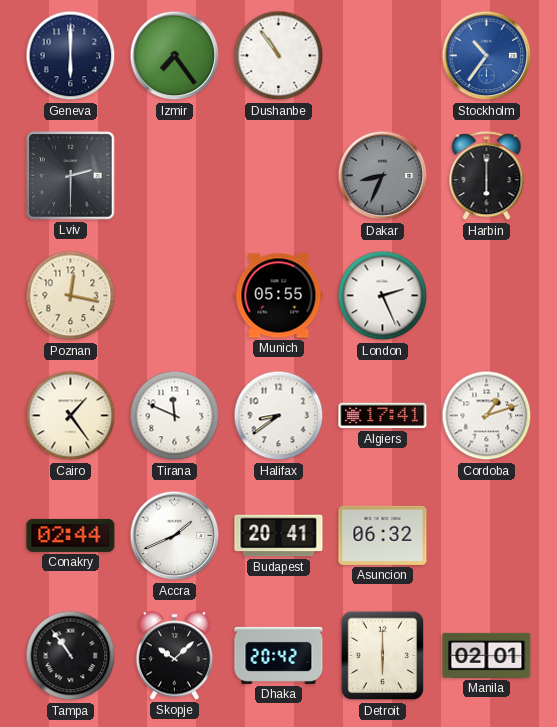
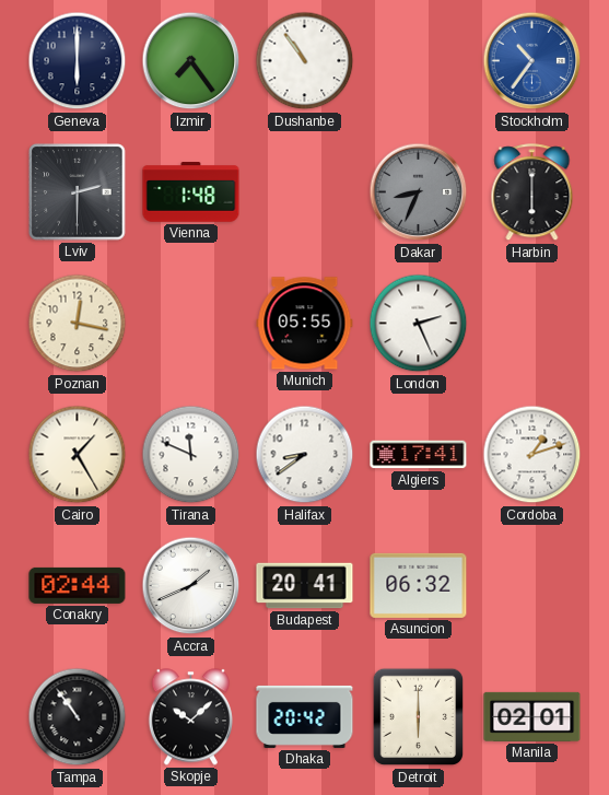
Vienna: none -> 1:48
Cairo: 1:24 -> 1:25
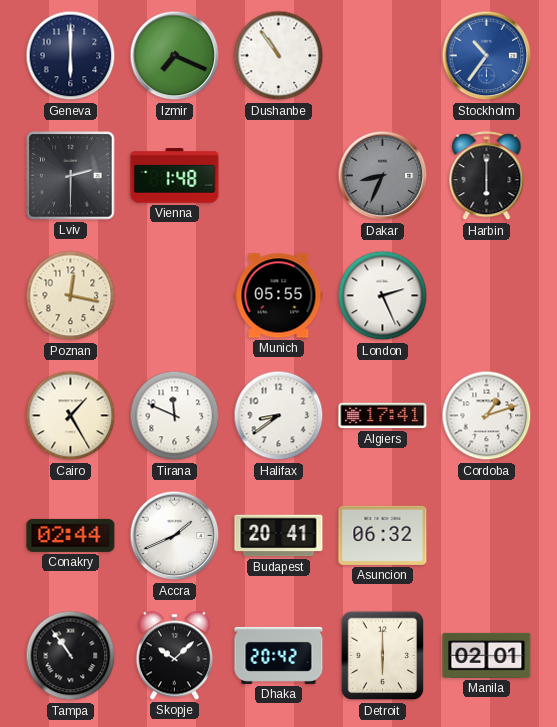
Izmir: 7:24 -> 7:19
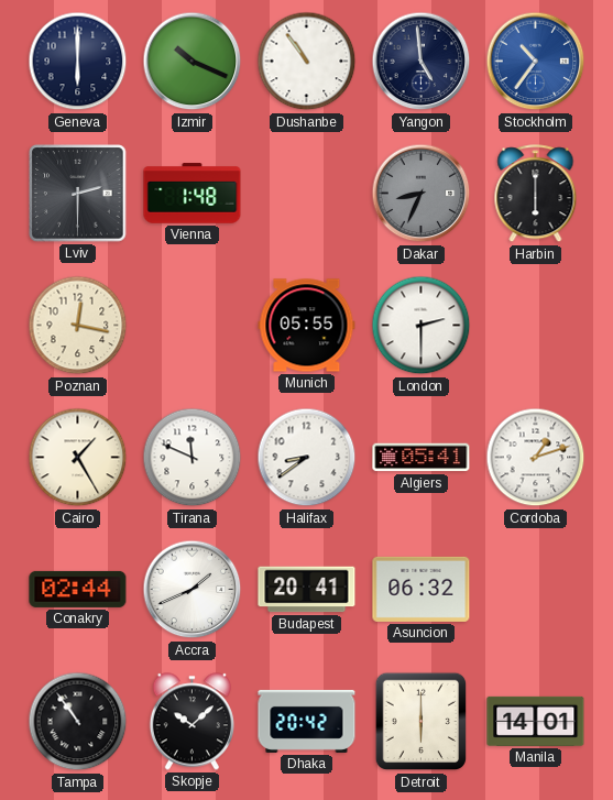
Izmir: 7:19 -> 10:19
Yangon: none -> 4:59
London: 2:26 -> 2:30
Algiers: 17:41 -> 05:41
Manila: 02:01 -> 14:01
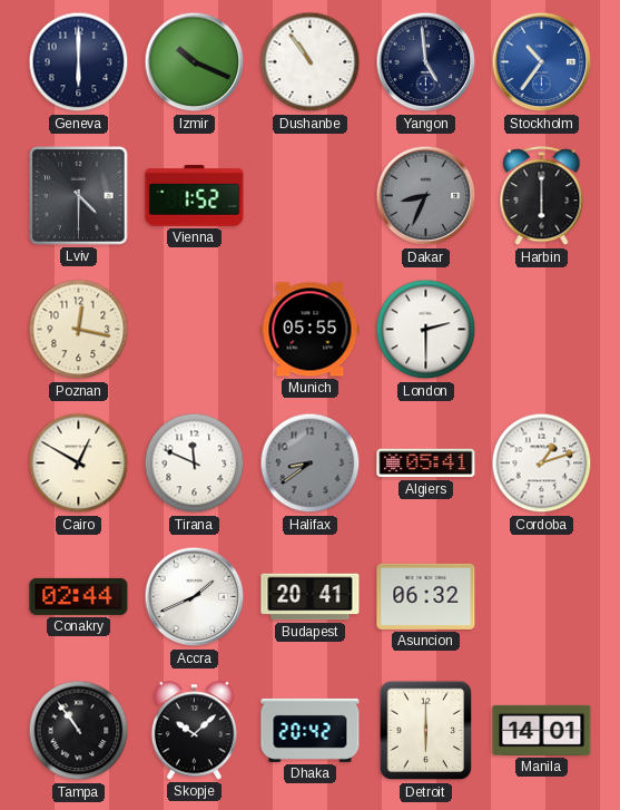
Lviv: 2:30 -> 4:30
Vienna: 1:48 -> 1:52
Cairo: 1:25 -> 12:50
Halifax dial: white -> grey
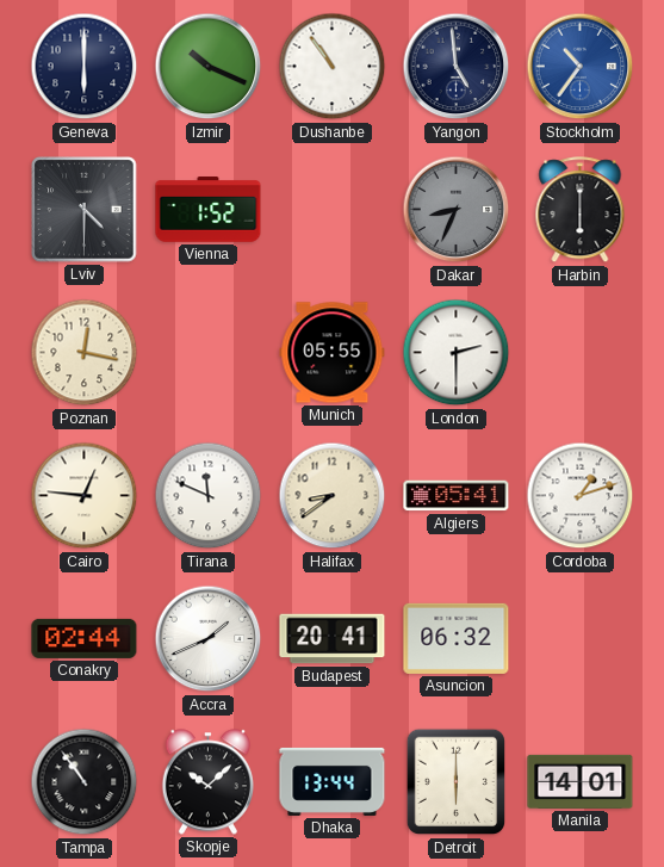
Cairo: 12:50 -> 12:46
Halifax dial: grey -> cream
Dhaka: 20:42 -> 13:44
